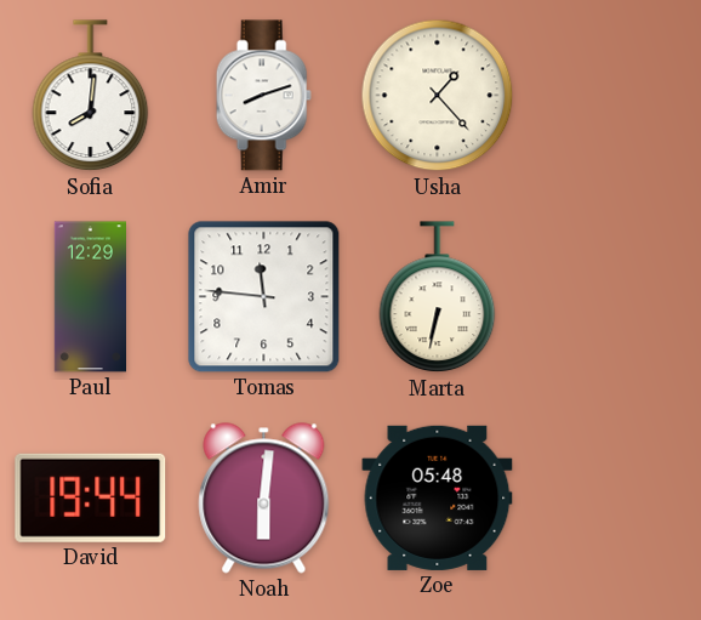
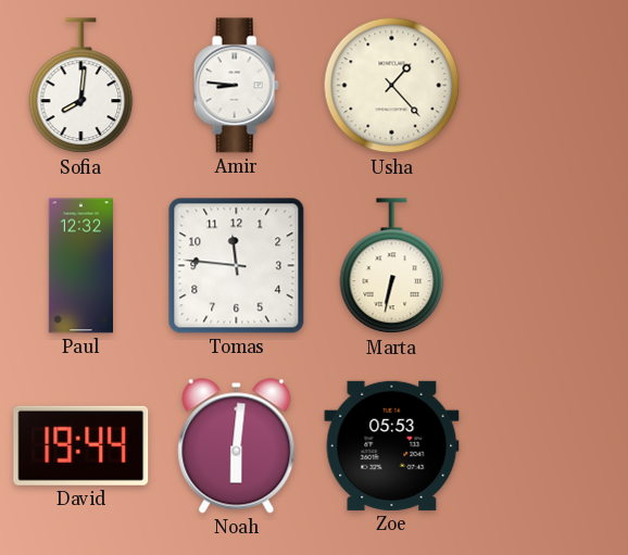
Amir: 8:12 -> 8:46
Paul: 12:29 -> 12:32
Zoe: 05:48 -> 05:53
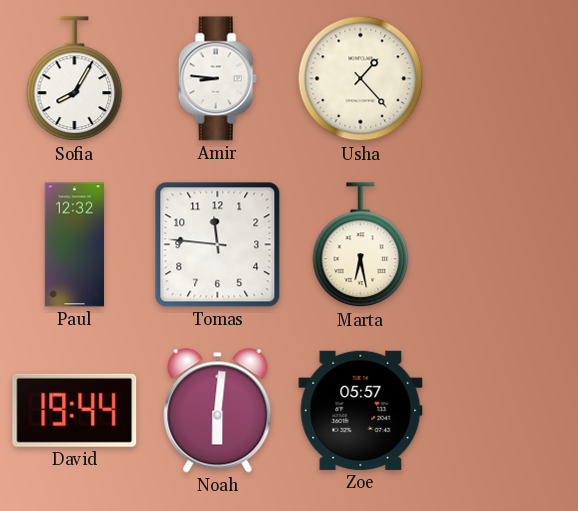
Sofia: 8:01 -> 8:05
Marta: 6:32 -> 6:28
Zoe: 05:53 -> 05:57
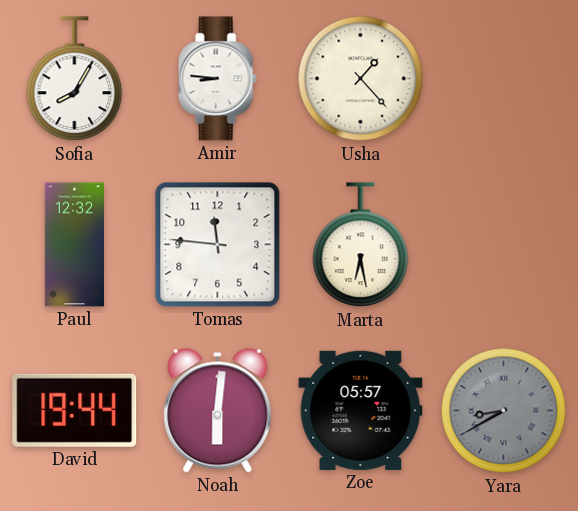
Yara: none -> 8:40
